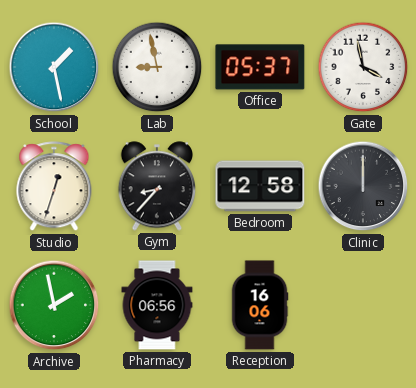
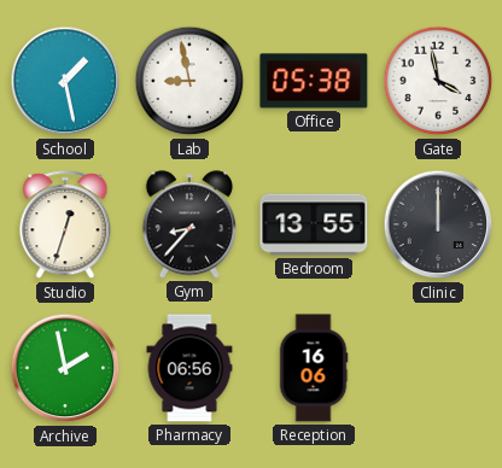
Office: 05:37 -> 05:38
Bedroom: 12:58 -> 13:55
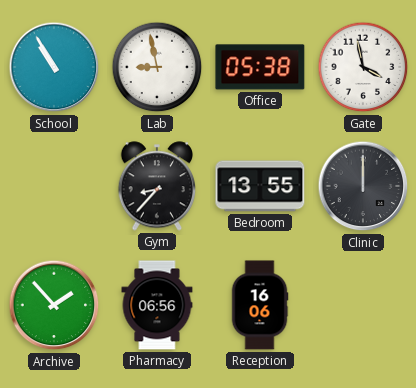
School: 1:28 -> 10:55
Studio: 12:33 -> none
Archive: 1:58 -> 1:53
